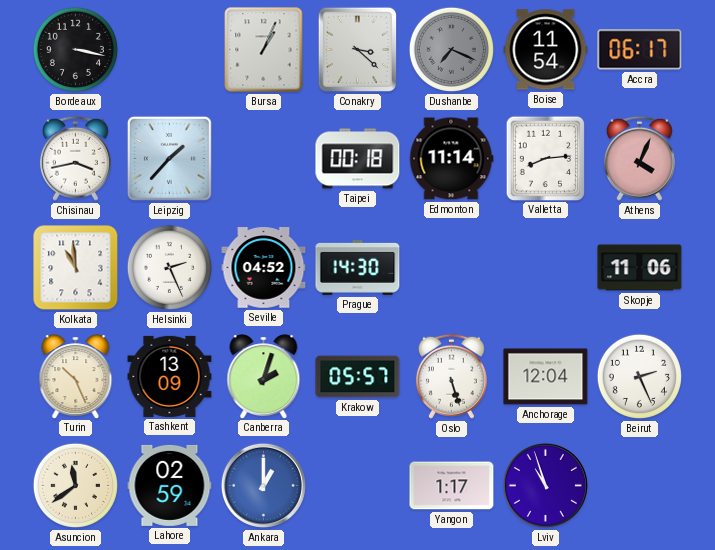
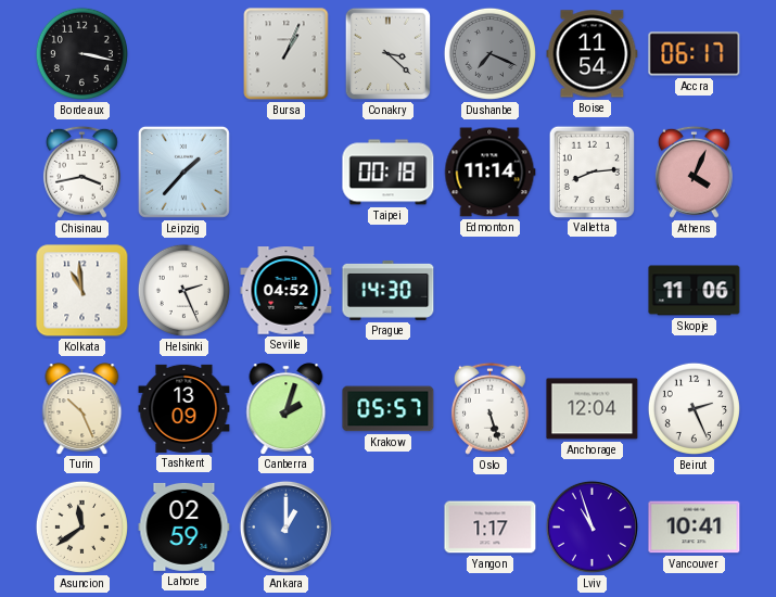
Vancouver: none -> 10:41
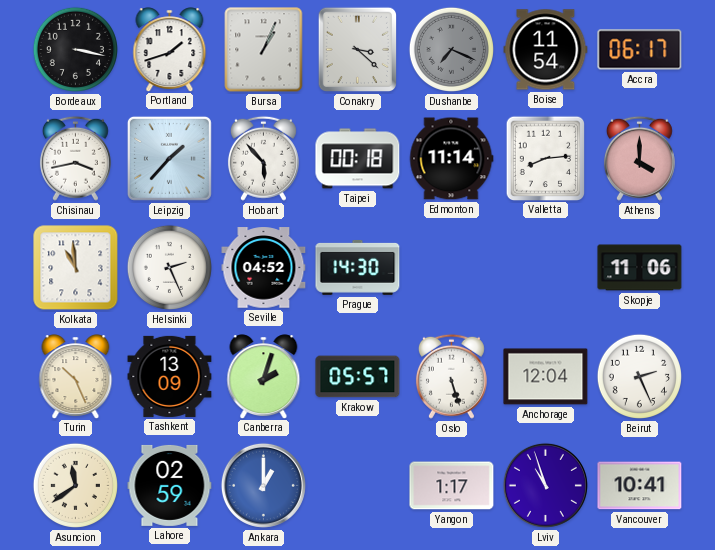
Portland: none -> 1:42
Hobart: none -> 5:53
Athens: 4:04 -> 4:00
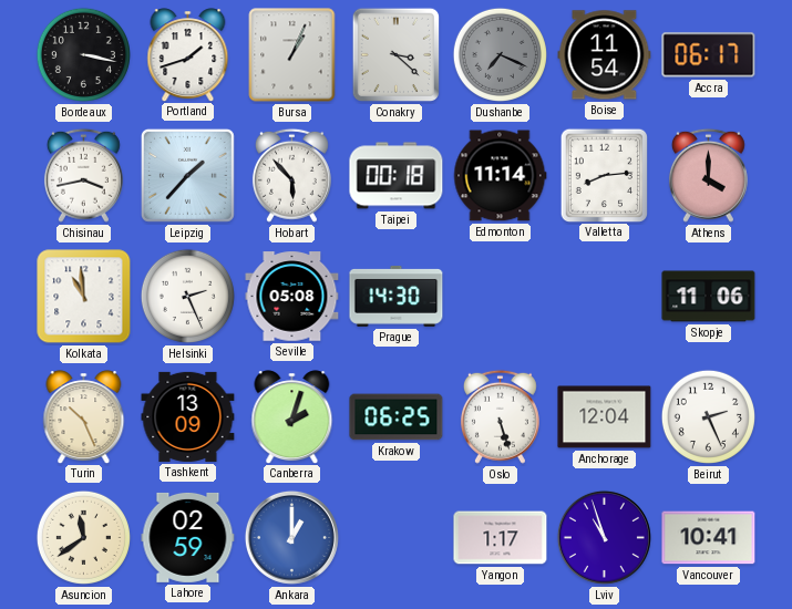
Seville: 04:52 -> 05:08
Krakow: 05:57 -> 06:25
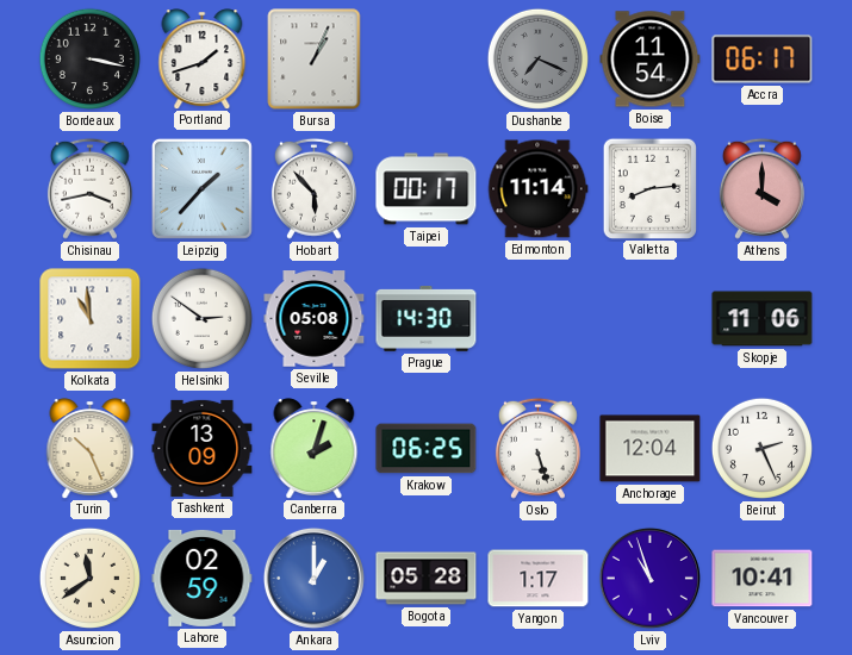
Conakry: 3:22 -> none
Taipei: 00:18 -> 00:17
Helsinki: 2:26 -> 2:51
Bogota: none -> 05:28
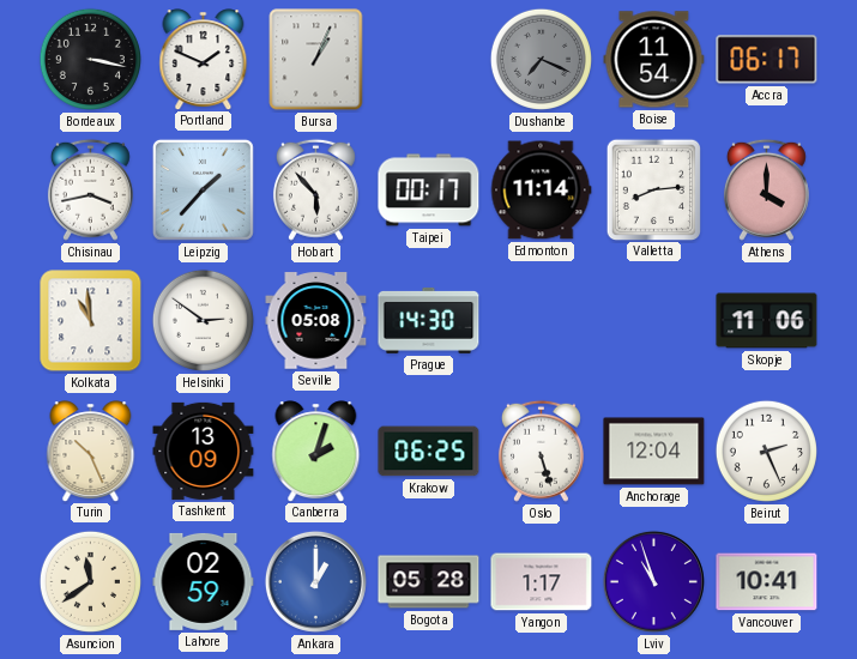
Portland: 1:42 -> 1:49
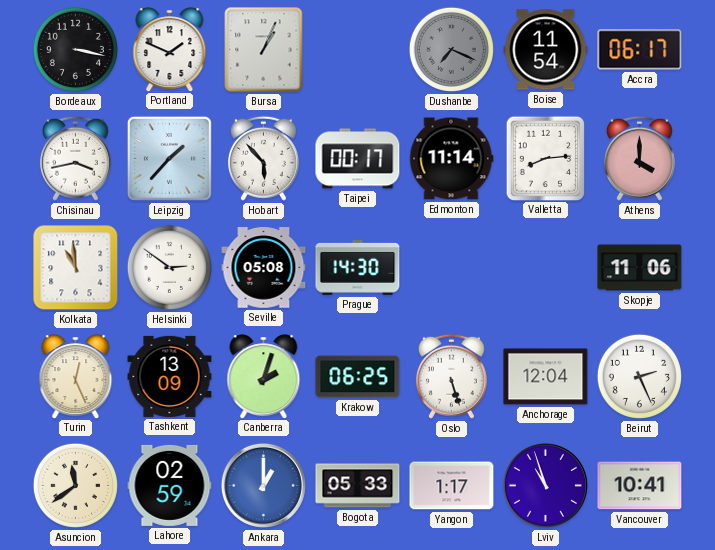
Turin: 10:26 -> 12:26
Bogota: 05:28 -> 05:33
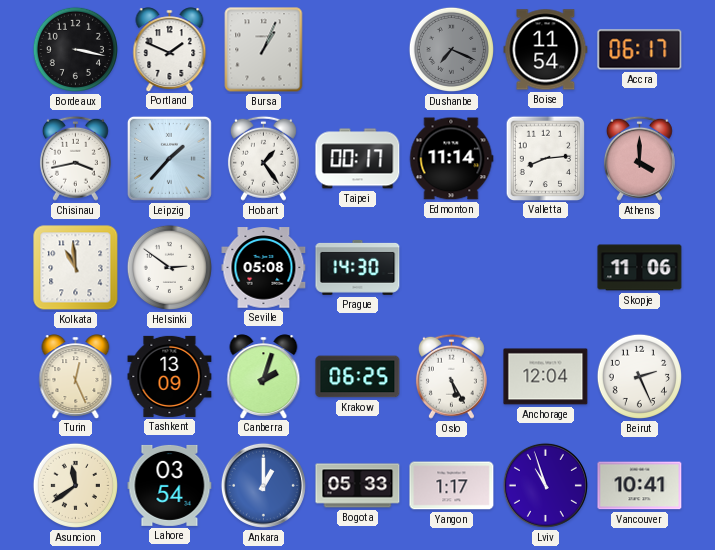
Hobart: 5:53 -> 1:24
Oslo: 5:27 -> 5:25
Lahore: 02:59 -> 03:54
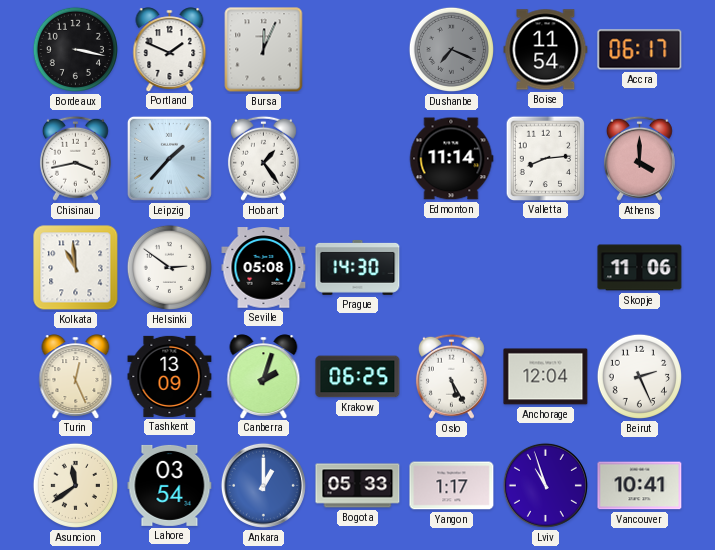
Bursa: 1:04 -> 12:04
Taipei: 00:17 -> none
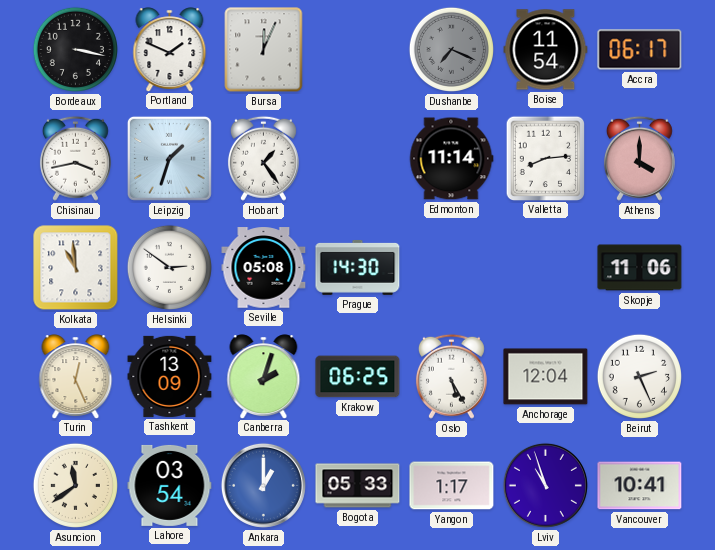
Leipzig: 1:37 -> 1:33
